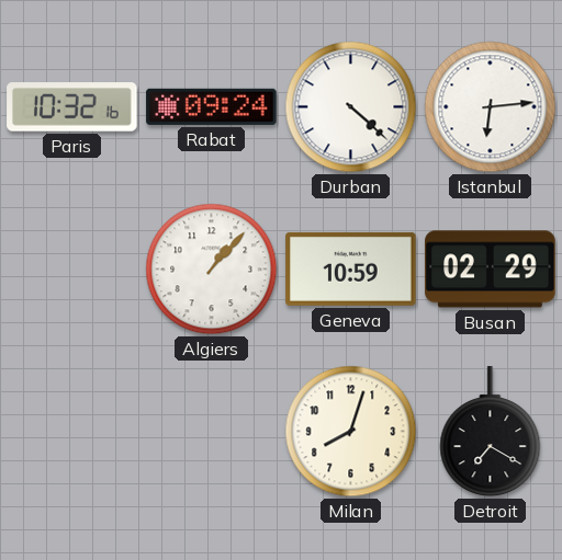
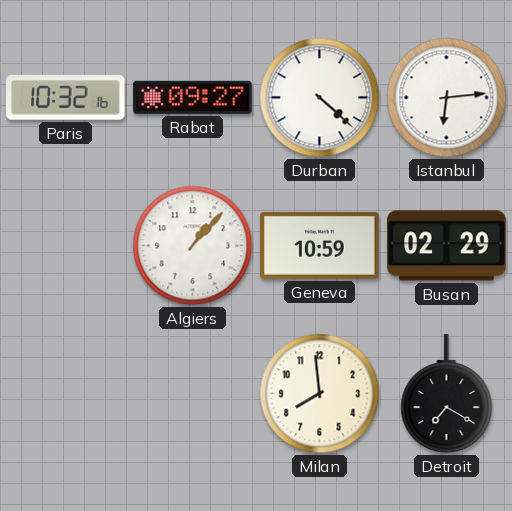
Rabat: 09:24 -> 09:27
Milan: 8:03 -> 7:59
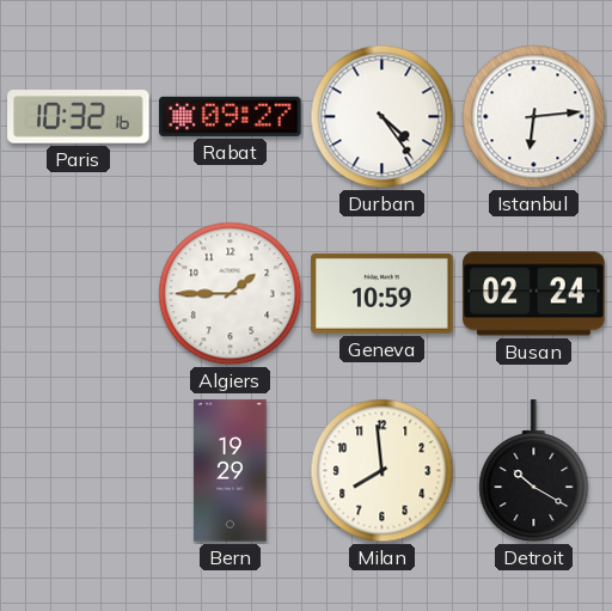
Durban: 4:22 -> 4:24
Algiers: 1:07 -> 1:45
Busan: 02:29 -> 02:24
Bern: none -> 19:29
Detroit: 7:20 -> 10:20
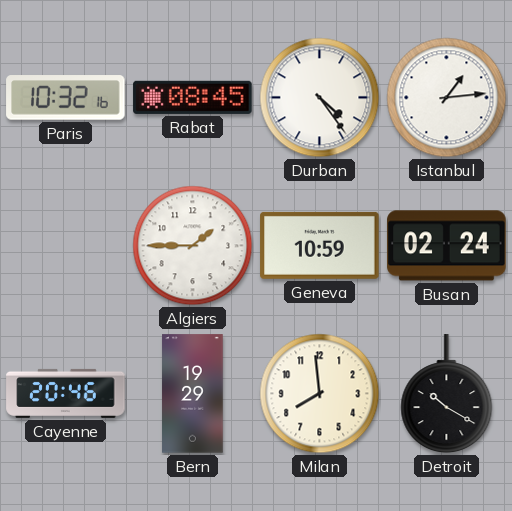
Rabat: 09:27 -> 08:45
Istanbul: 6:14 -> 1:14
Cayenne: none -> 20:46
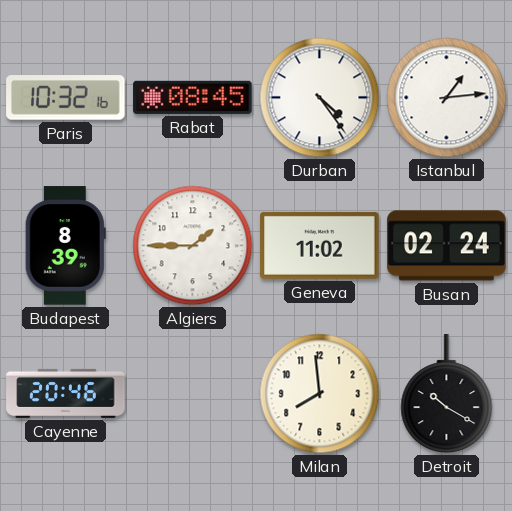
Budapest: none -> 8:39
Geneva: 10:59 -> 11:02
Bern: 19:29 -> none
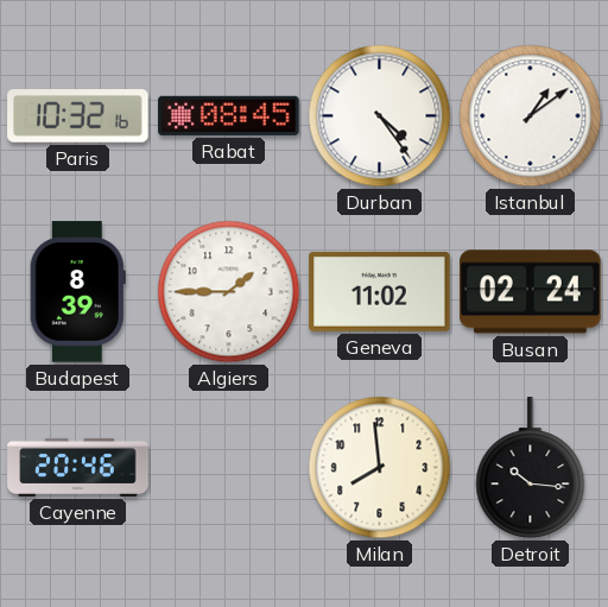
Istanbul: 1:14 -> 1:09
Detroit: 10:20 -> 10:16
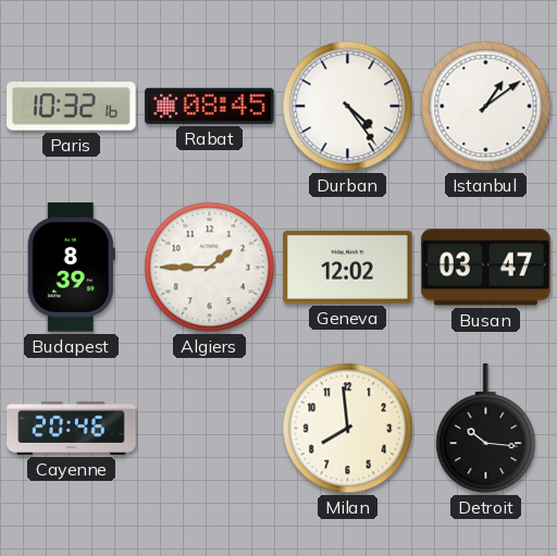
Geneva: 11:02 -> 12:02
Busan: 02:24 -> 03:47
